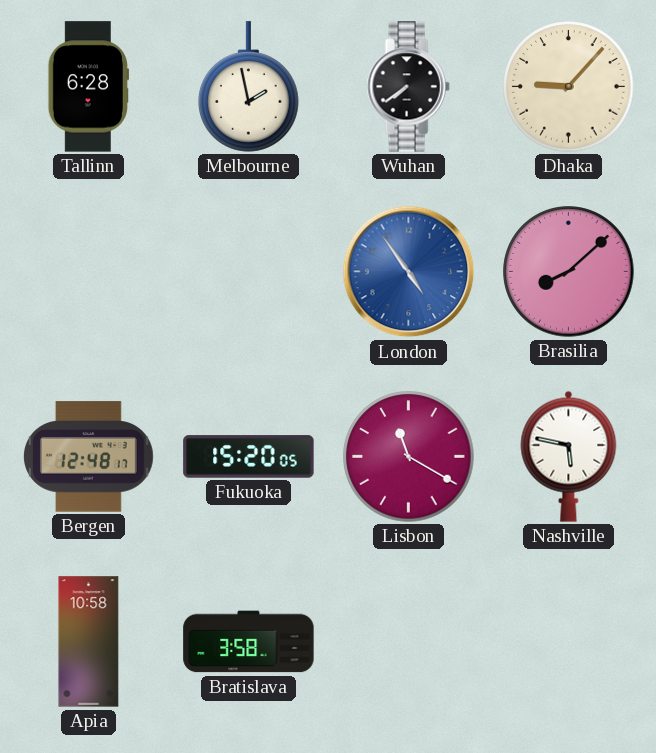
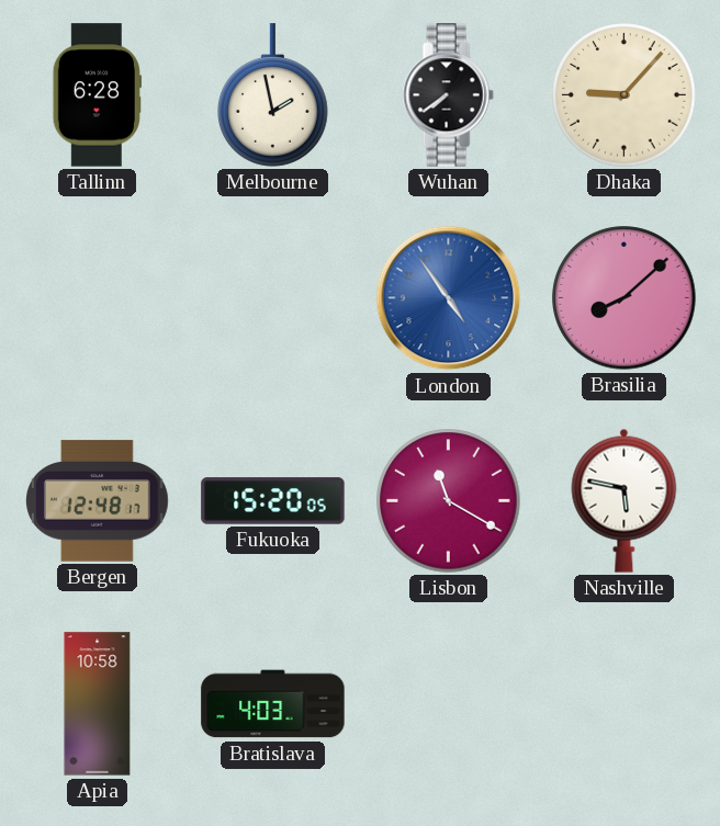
Bratislava: 3:58 -> 4:03
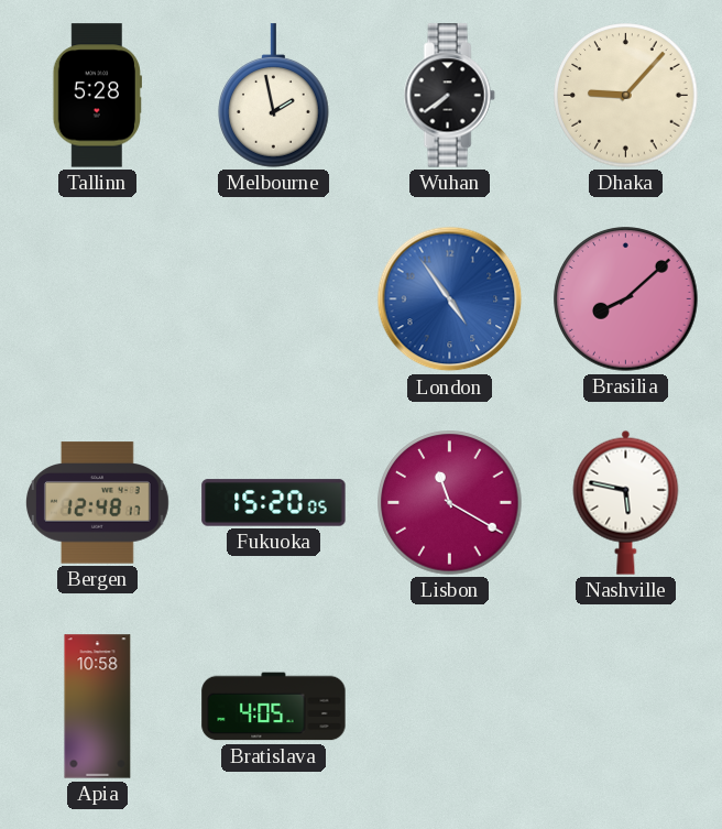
Tallinn: 6:28 -> 5:28
Bratislava: 4:03 -> 4:05
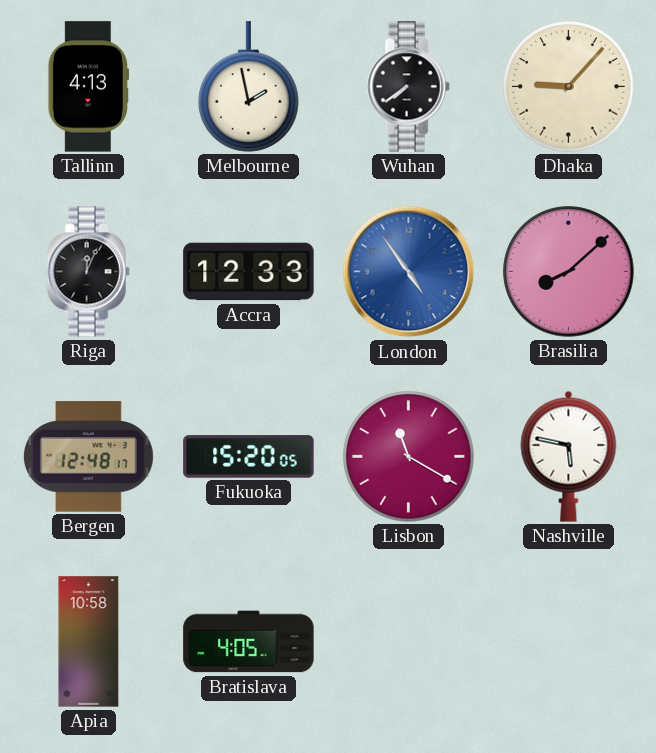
Tallinn: 5:28 -> 4:13
Riga: none -> 12:04
Accra: none -> 12:33
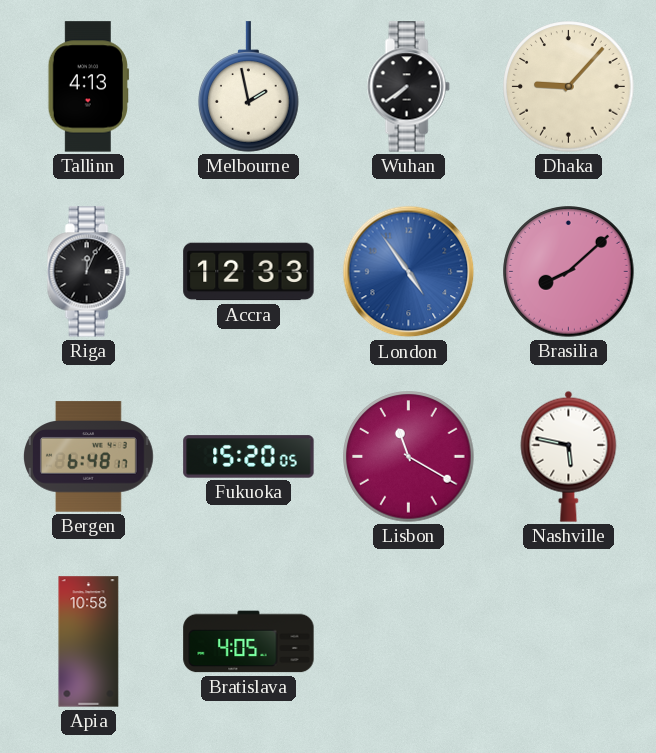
Bergen: 12:48 -> 6:48
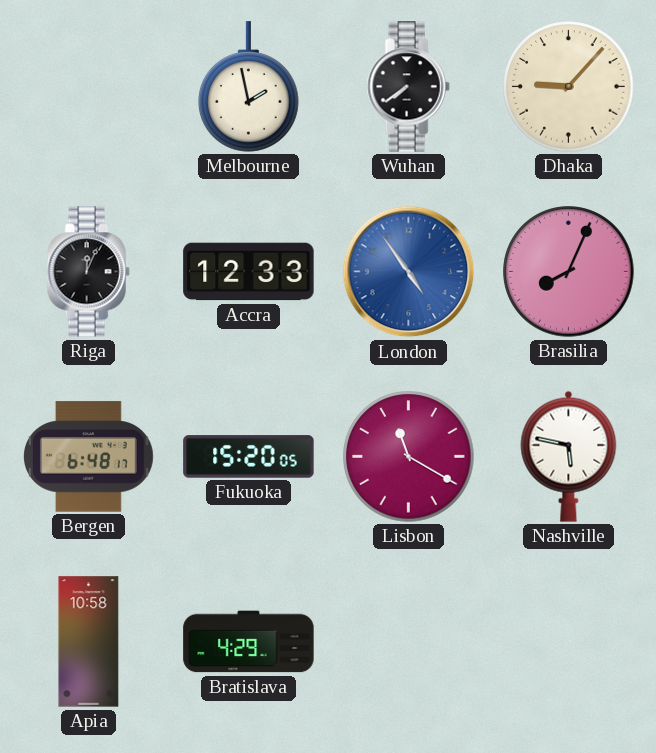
Tallinn: 4:13 -> none
Brasilia: 8:08 -> 8:04
Bratislava: 4:05 -> 4:29
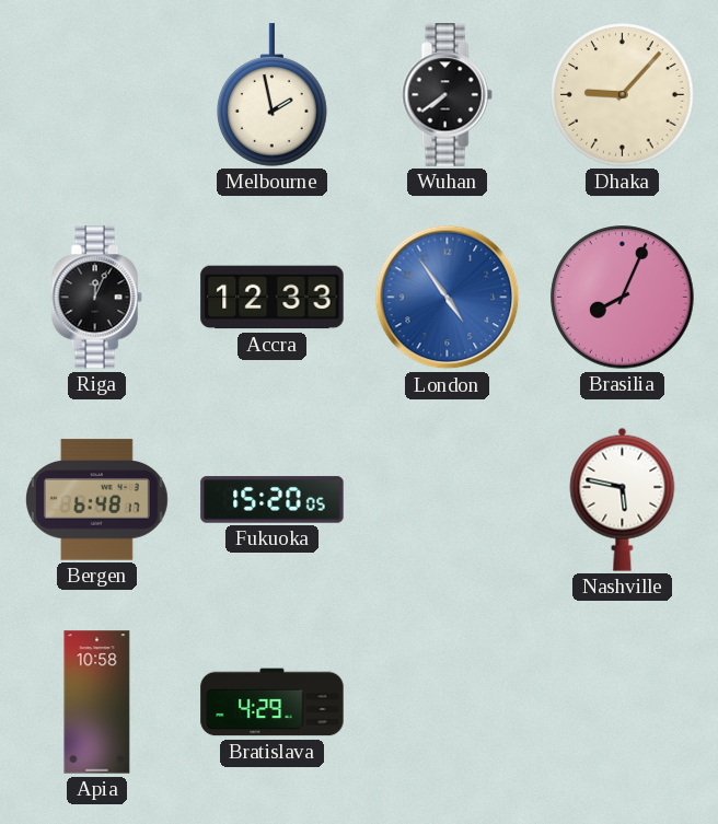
Lisbon: 11:20 -> none
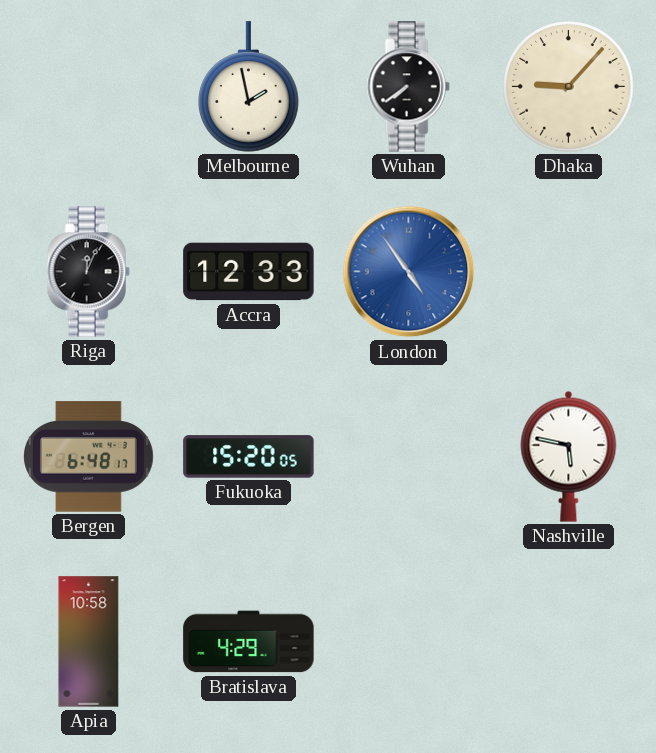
Brasilia: 8:04 -> none
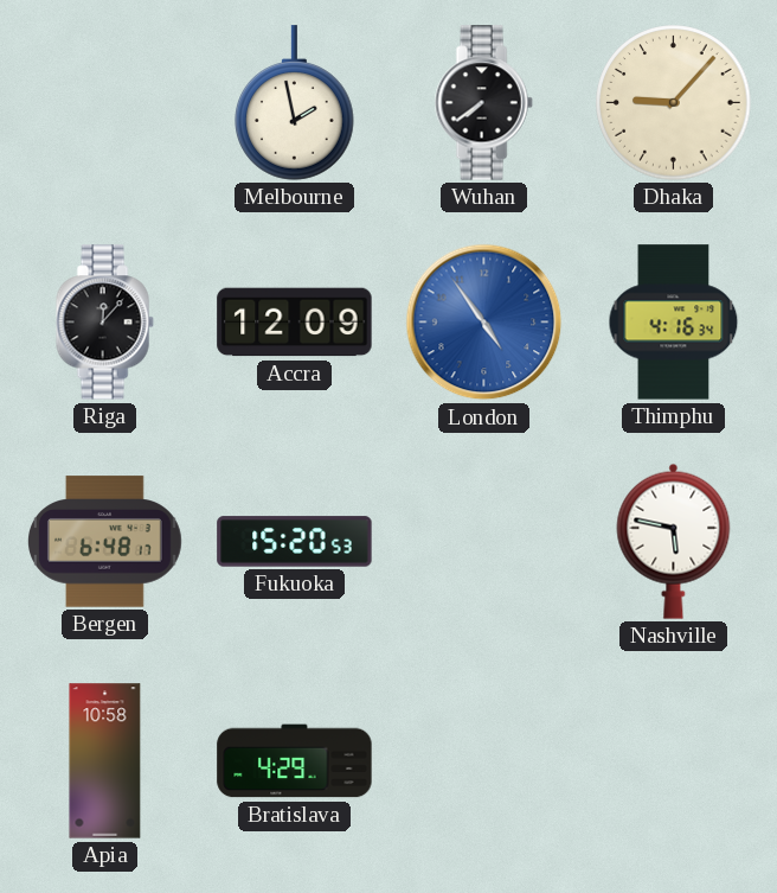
Riga: 12:04 -> 12:07
Accra: 12:33 -> 12:09
Thimphu: none -> 4:16
Fukuoka: 15:20:05 -> 15:20:53
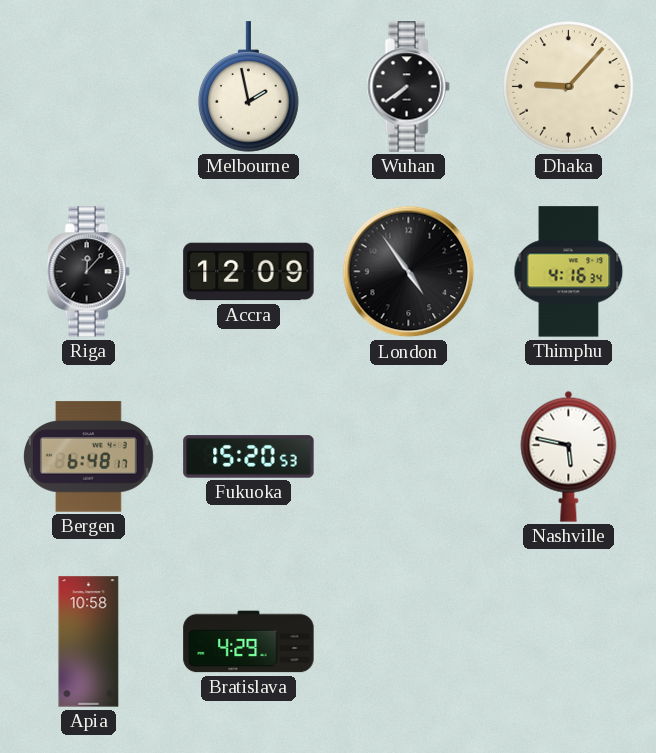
London dial: blue -> black
